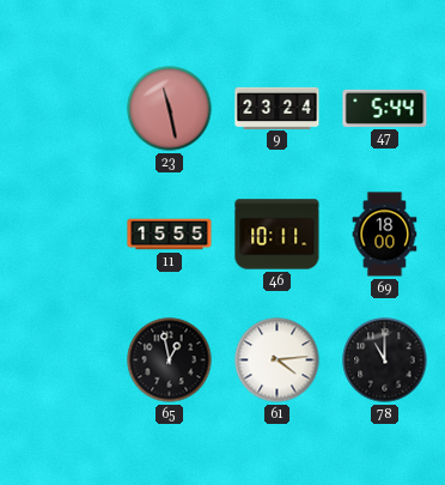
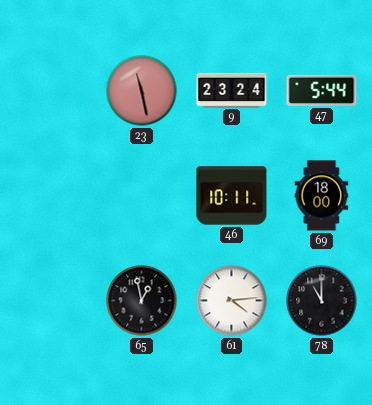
11: 15:55 -> none
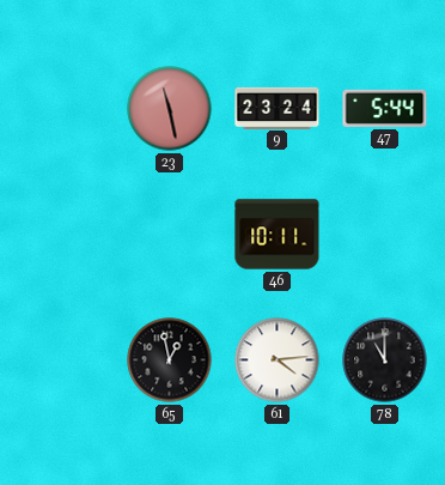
69: 18:00 -> none
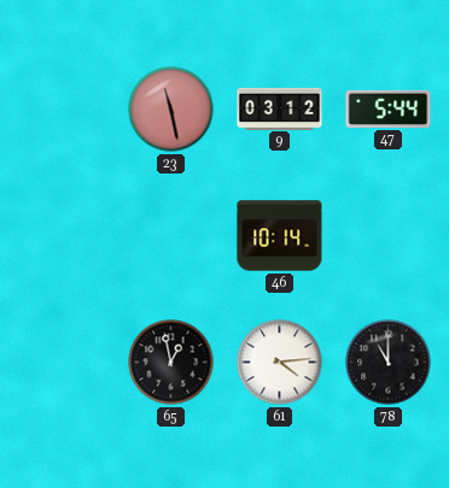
9: 23:24 -> 03:12
46: 10:11 -> 10:14
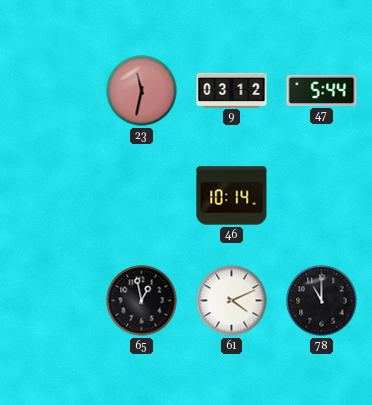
23: 11:28 -> 11:32
61: 4:14 -> 4:11
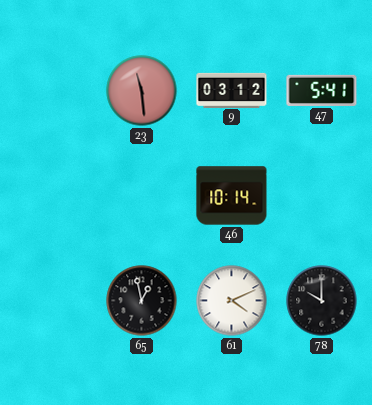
23: 11:32 -> 11:29
47: 5:44 -> 5:41
78: 11:00 -> 10:00
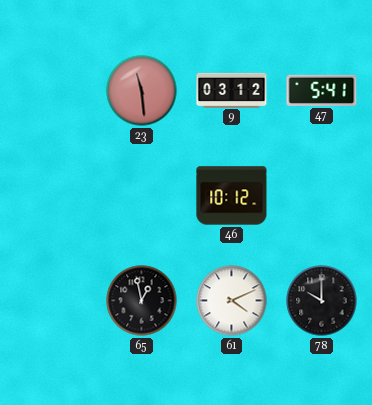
46: 10:14 -> 10:12
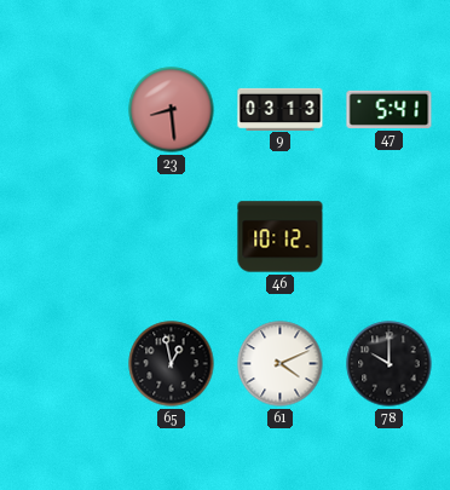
23: 11:29 -> 8:29
9: 03:12 -> 03:13
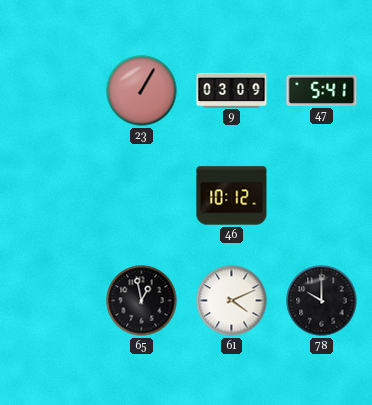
23: 8:29 -> 1:05
9: 03:13 -> 03:09
